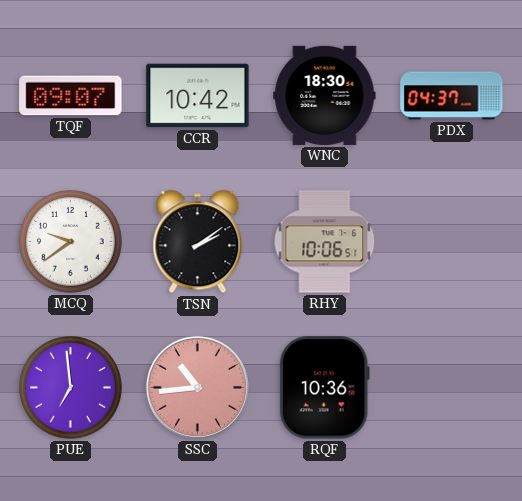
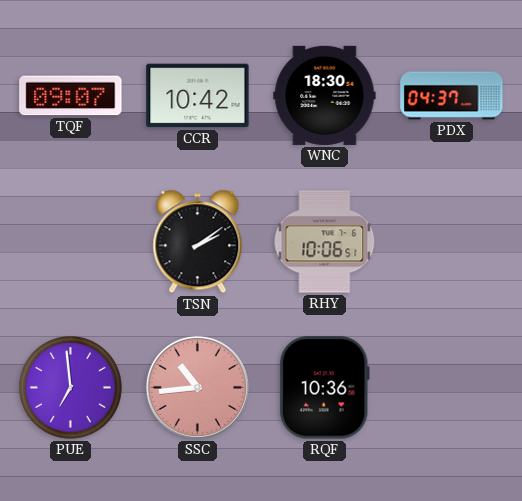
MCQ: 9:39 -> none
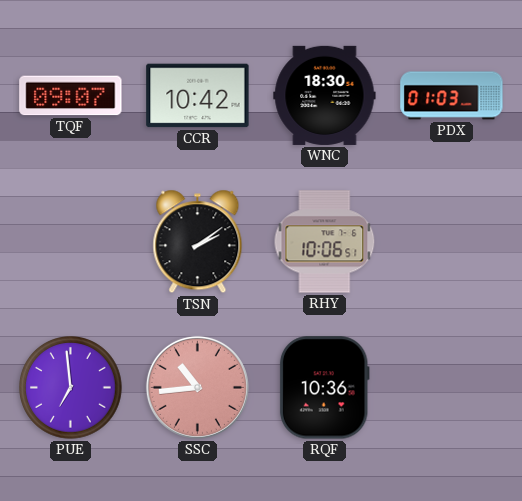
PDX: 04:37 -> 01:03
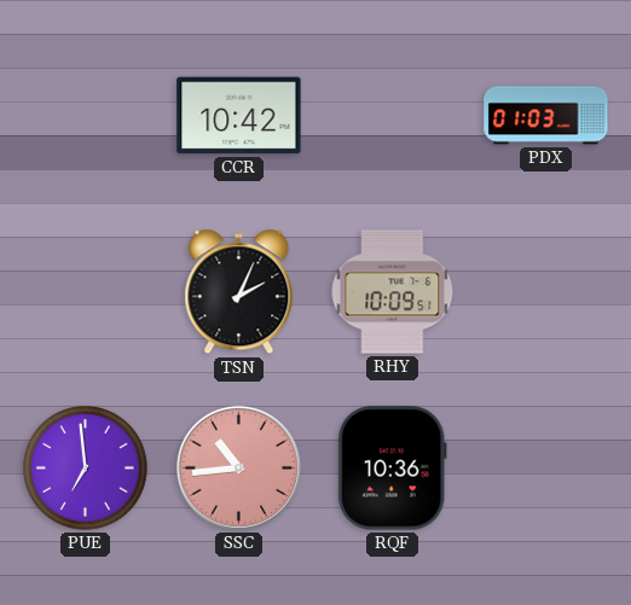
TQF: 09:07 -> none
WNC: 18:30 -> none
TSN: 2:09 -> 2:04
RHY: 10:06 -> 10:09
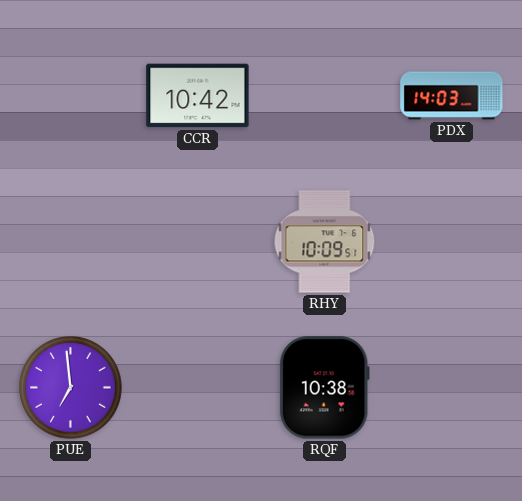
PDX: 01:03 -> 14:03
TSN: 2:04 -> none
SSC: 10:44 -> none
RQF: 10:36 -> 10:38
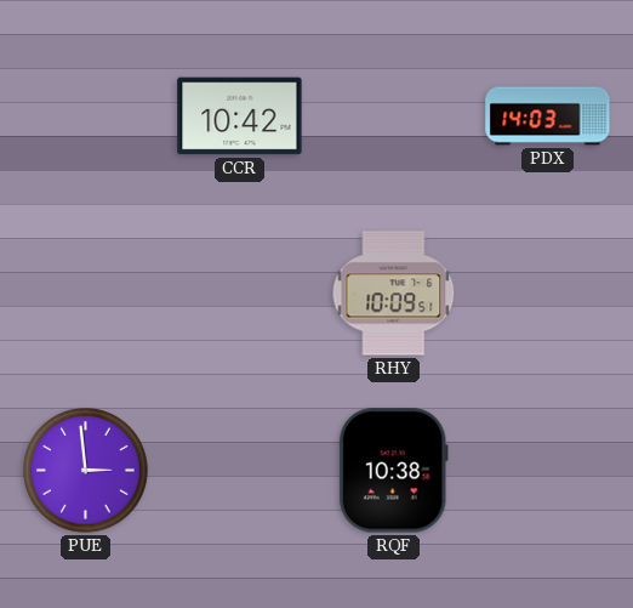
PUE: 6:59 -> 2:59
